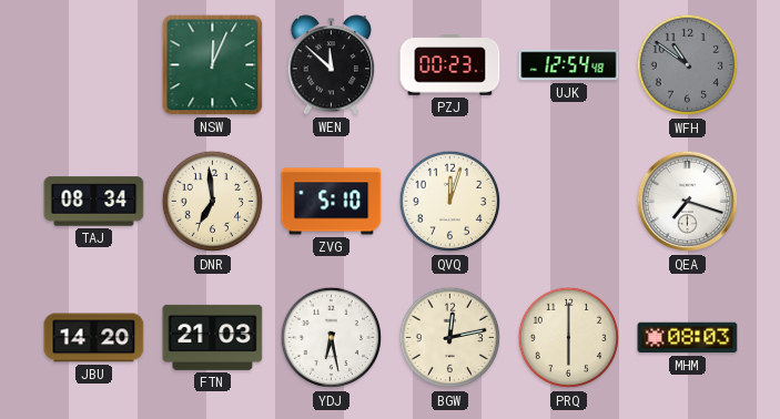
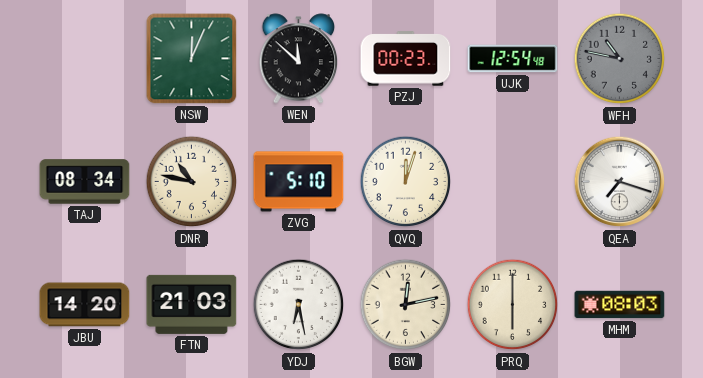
WFH: 10:51 -> 10:47
DNR: 6:59 -> 10:47
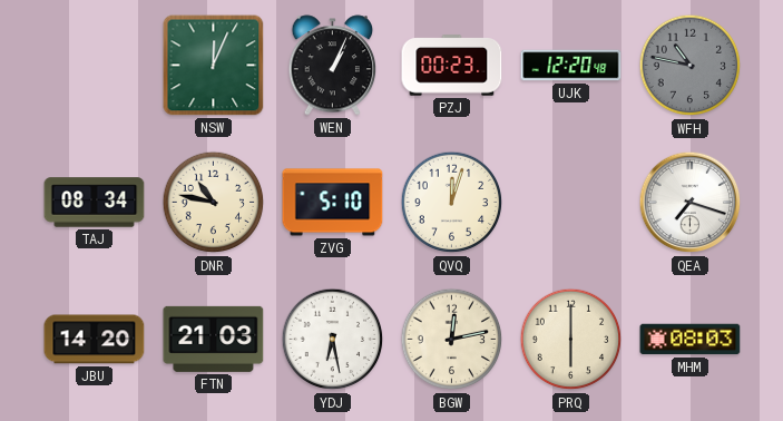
WEN: 11:52 -> 1:04
UJK: 12:54 -> 12:20
